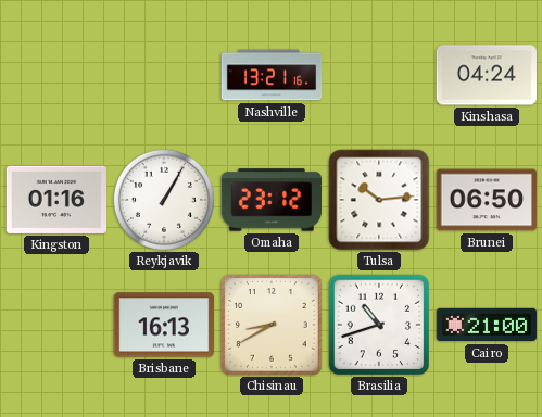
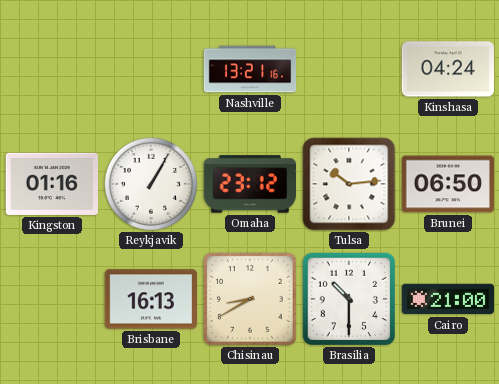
Brasilia: 10:42 -> 10:30
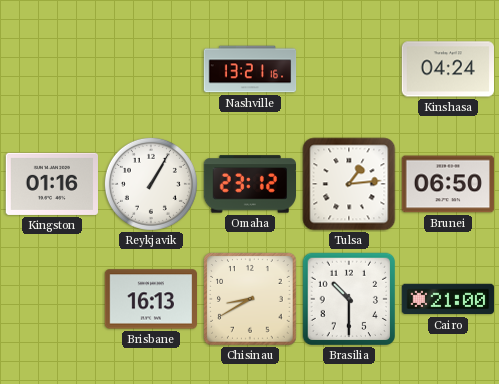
Tulsa: 10:14 -> 1:14
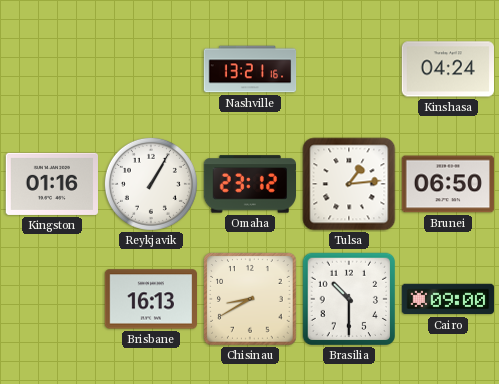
Cairo: 21:00 -> 09:00
